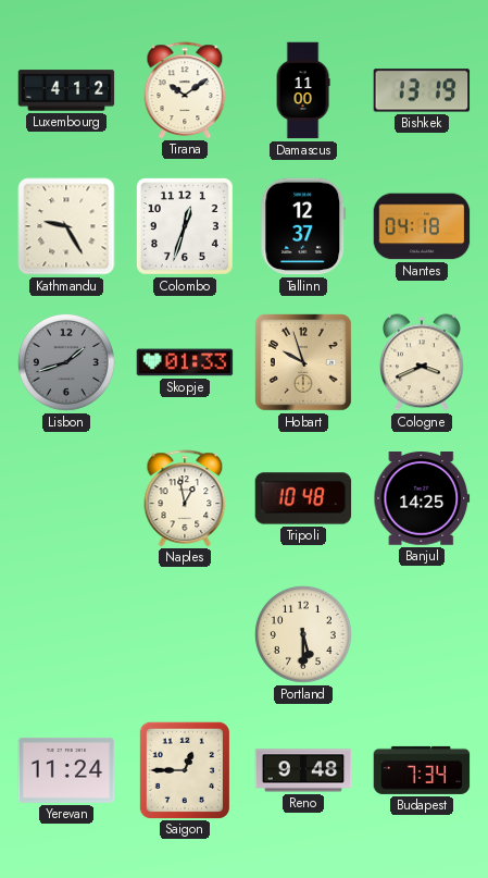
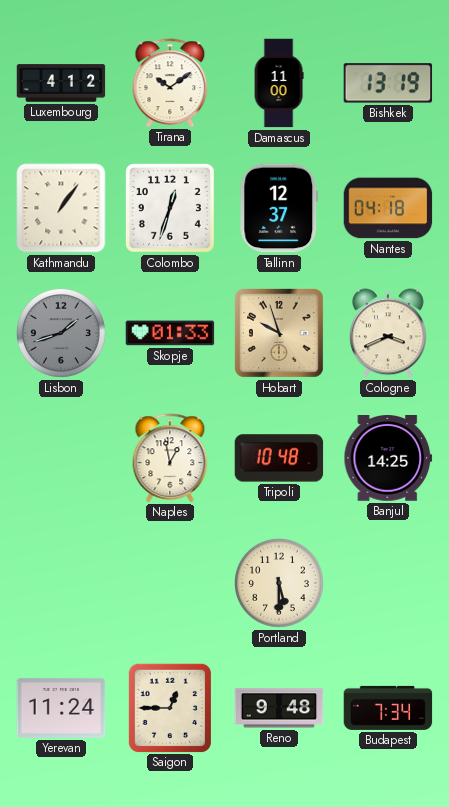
Kathmandu: 9:25 -> 1:06
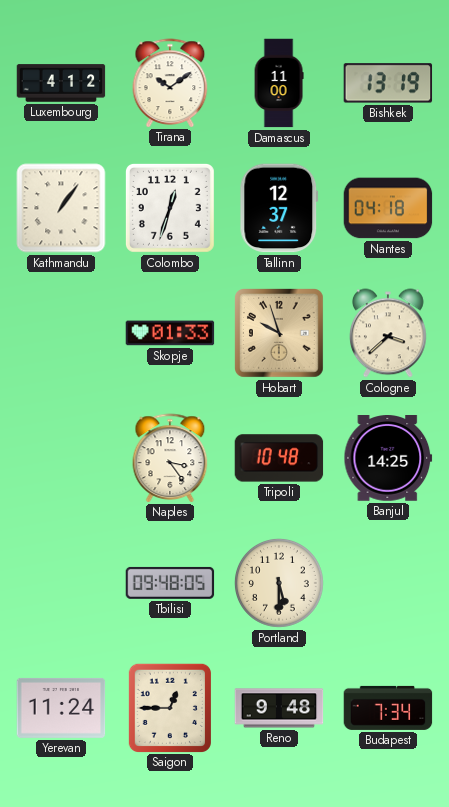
Lisbon: 1:42 -> none
Cologne: 3:41 -> 3:38
Naples: 12:58 -> 3:24
Tbilisi: none -> 09:48
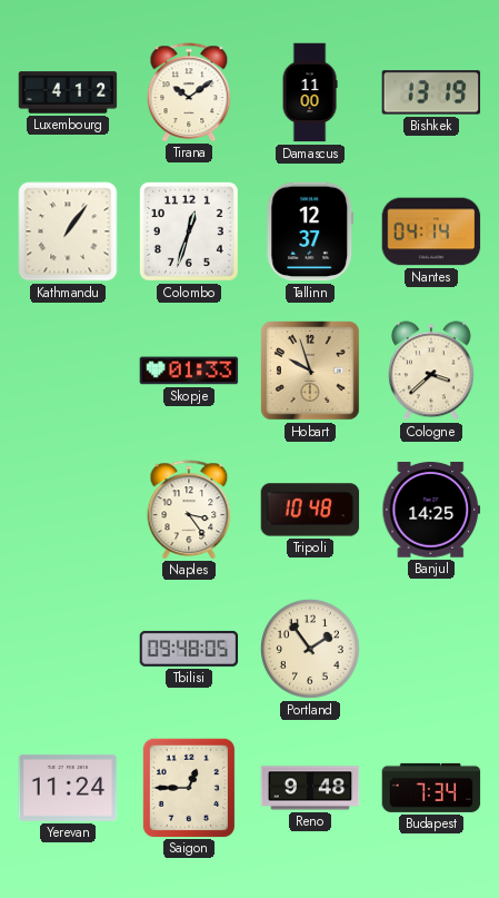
Nantes: 04:18 -> 04:14
Portland: 5:30 -> 1:54
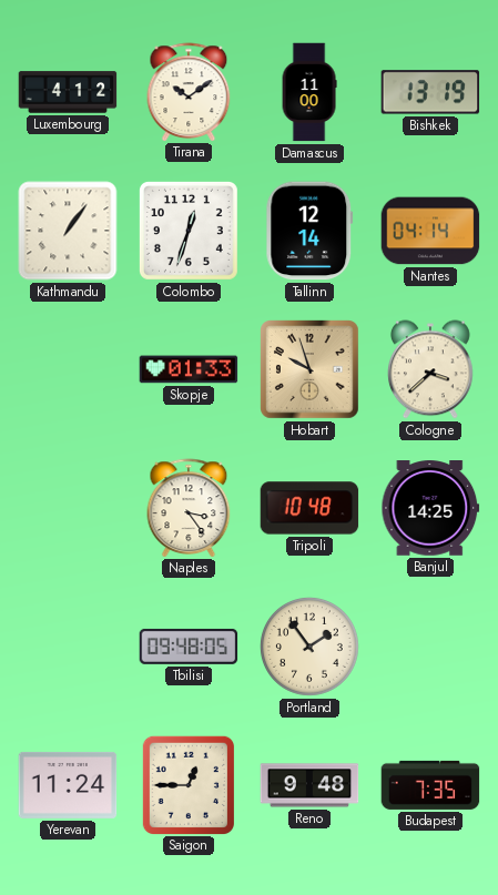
Tallinn: 12:37 -> 12:14
Budapest: 7:34 -> 7:35
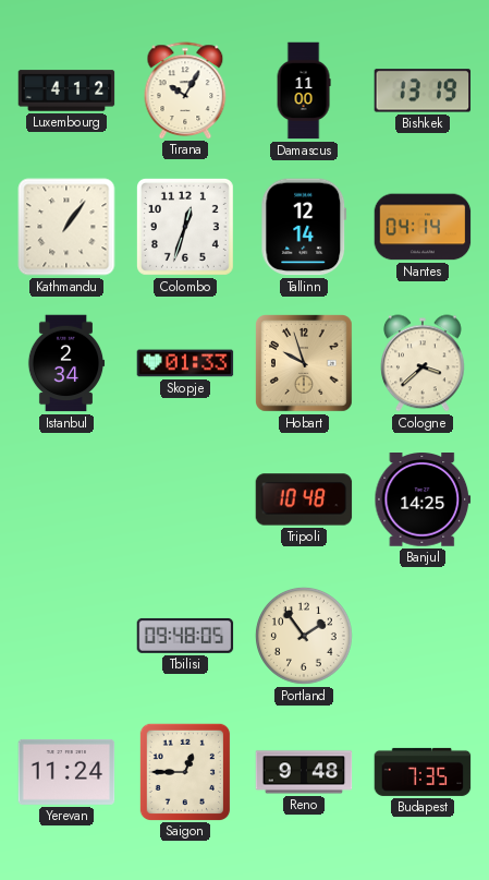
Tirana: 10:09 -> 10:05
Istanbul: none -> 2:34
Naples: 3:24 -> none
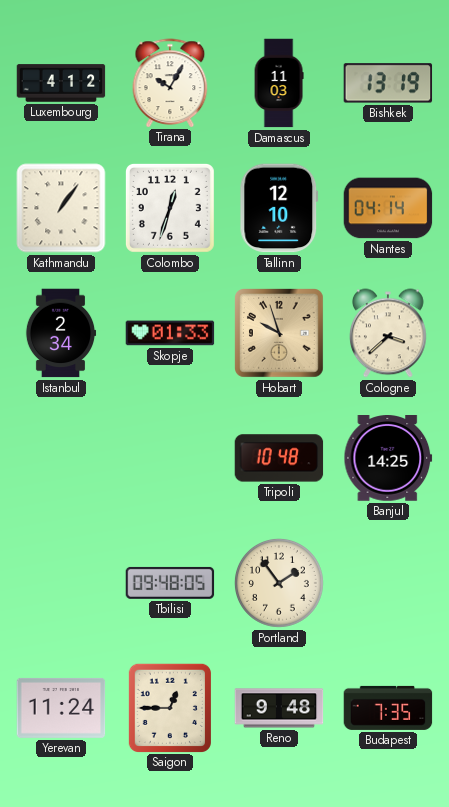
Damascus: 11:00 -> 11:03
Tallinn: 12:14 -> 12:10
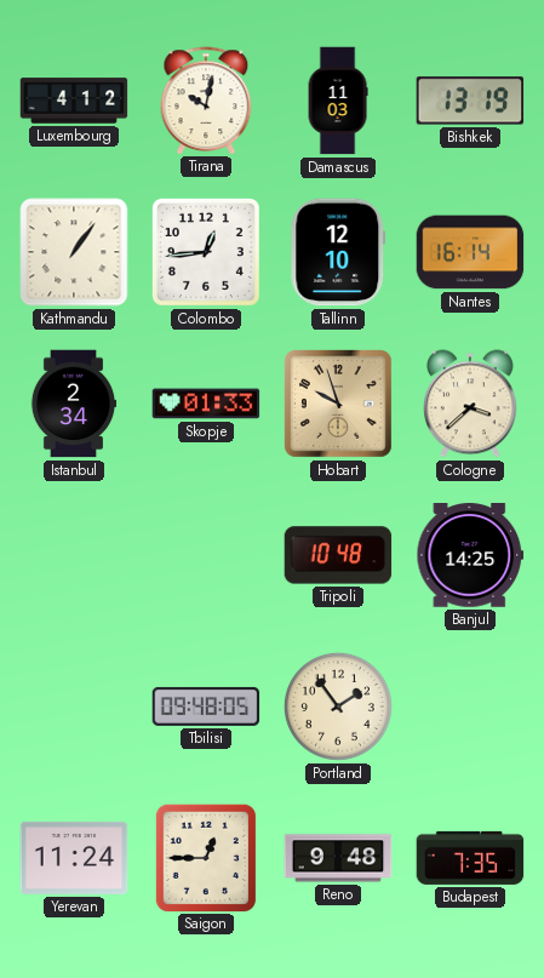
Tirana: 10:05 -> 10:02
Colombo: 12:33 -> 12:44
Nantes: 04:14 -> 16:14
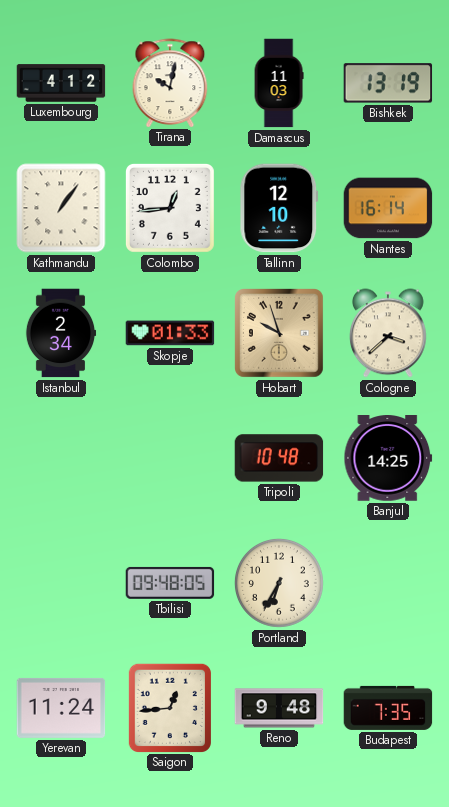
Portland: 1:54 -> 6:35
Saigon: 12:45 -> 12:44
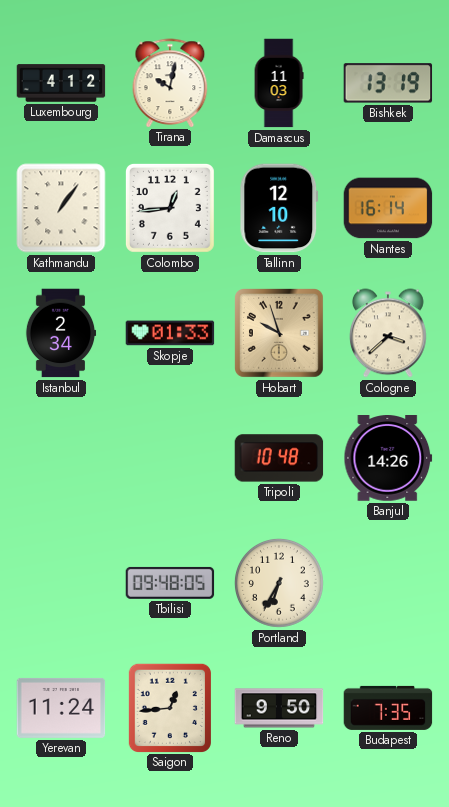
Banjul: 14:25 -> 14:26
Reno: 9:48 -> 9:50
